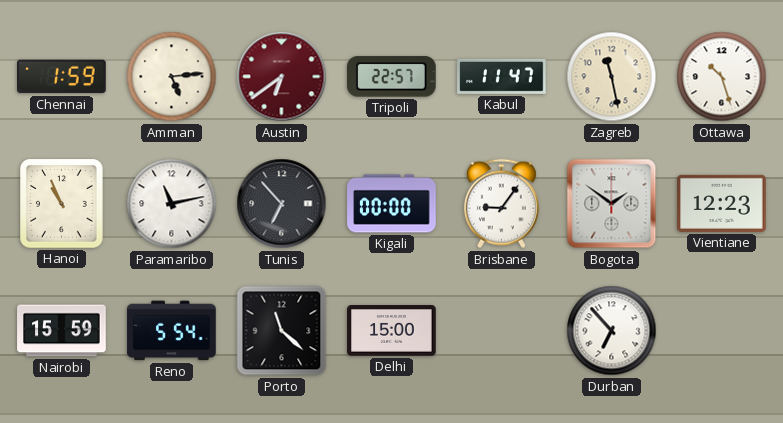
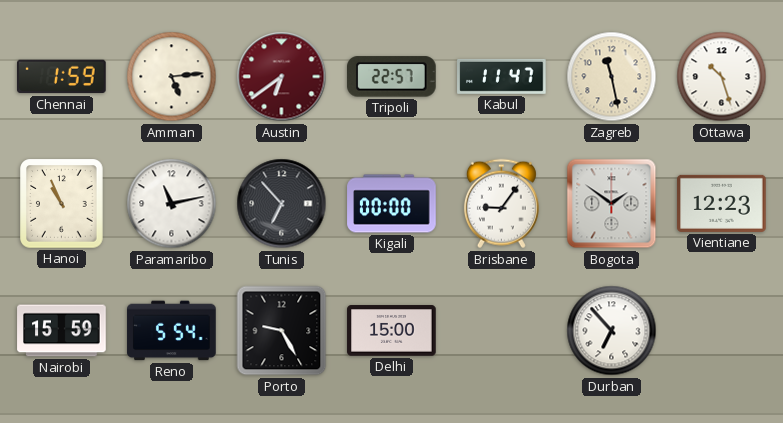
Porto: 11:22 -> 9:25
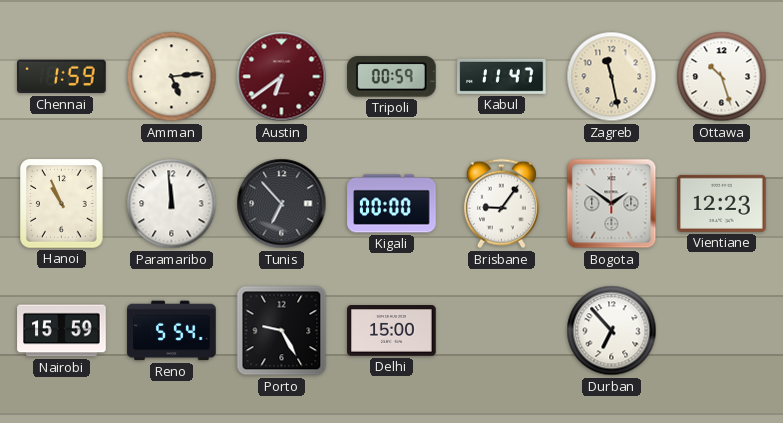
Tripoli: 22:57 -> 00:59
Paramaribo: 11:13 -> 11:59
